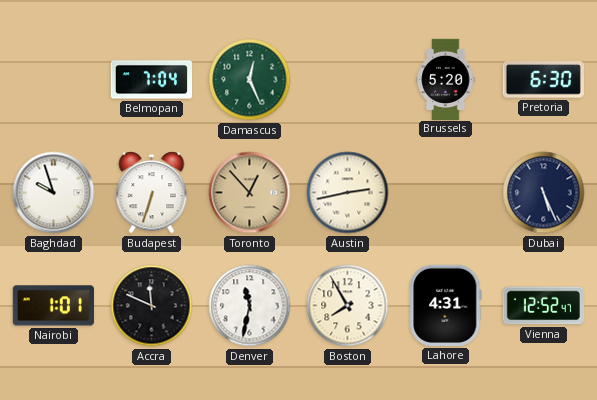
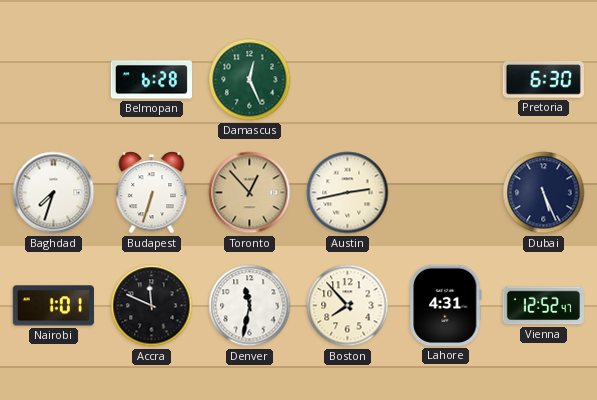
Belmopan: 7:04 -> 6:28
Brussels: 5:20 -> none
Baghdad: 9:57 -> 7:33
Boston: 7:55 -> 7:53
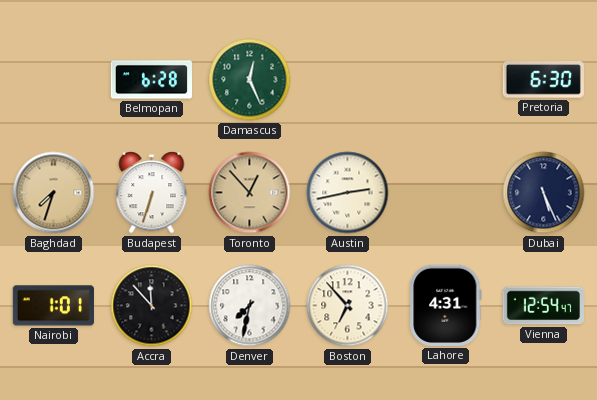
Baghdad dial: white -> champagne
Accra: 11:49 -> 11:53
Denver: 11:32 -> 7:32
Boston: 7:53 -> 6:53
Vienna: 12:52 -> 12:54
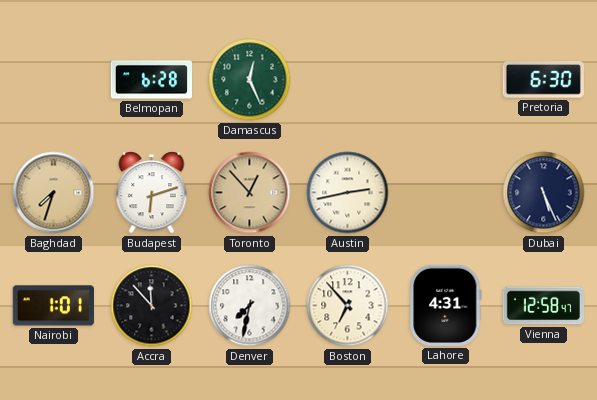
Budapest: 6:33 -> 6:12
Vienna: 12:54 -> 12:58
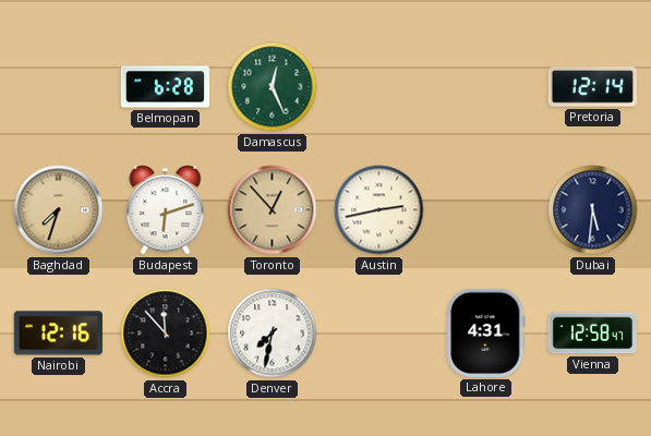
Pretoria: 6:30 -> 12:14
Dubai: 5:26 -> 5:31
Nairobi: 1:01 -> 12:16
Boston: 6:53 -> none
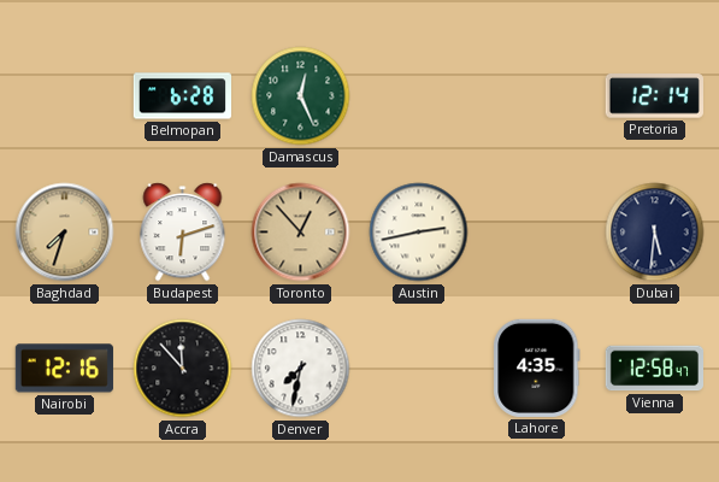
Lahore: 4:31 -> 4:35
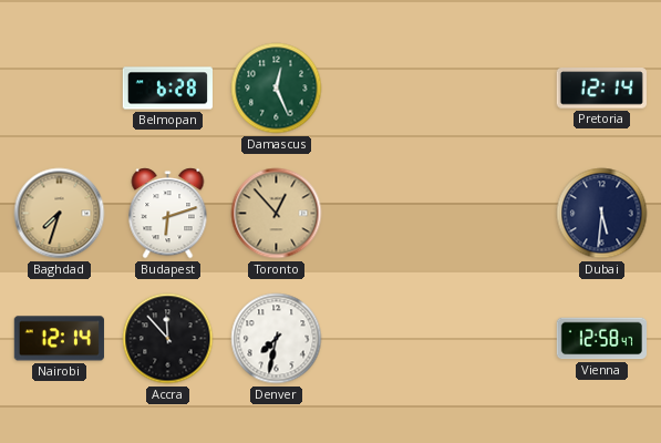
Austin: 2:43 -> none
Nairobi: 12:16 -> 12:14
Lahore: 4:35 -> none
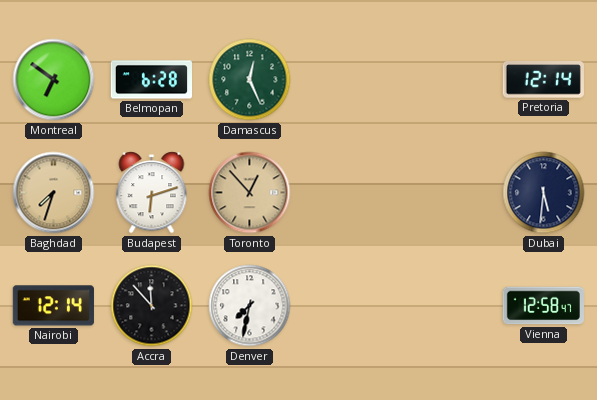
Montreal: none -> 6:51
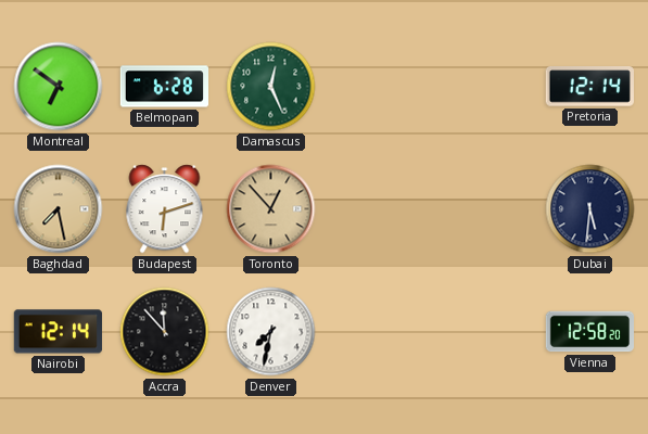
Baghdad: 7:33 -> 7:28
Vienna: 12:58:47 -> 12:58:20
